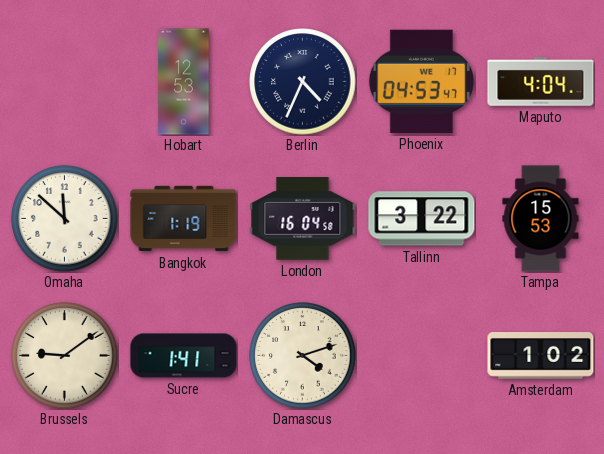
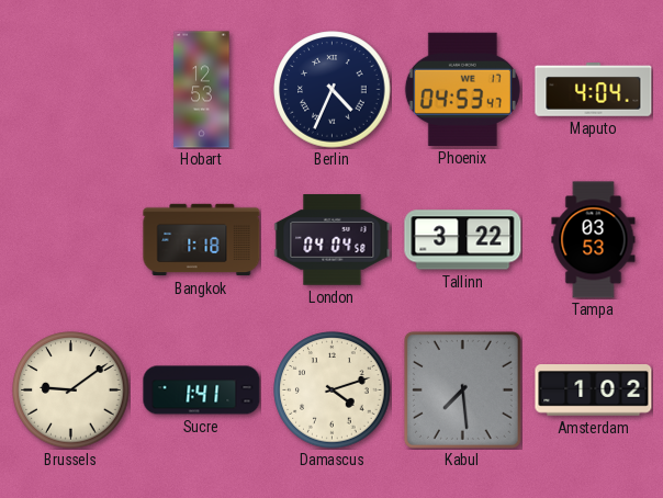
Omaha: 11:52 -> none
Bangkok: 1:19 -> 1:18
London: 16:04 -> 04:04
Tampa: 15:53 -> 03:53
Kabul: none -> 7:29
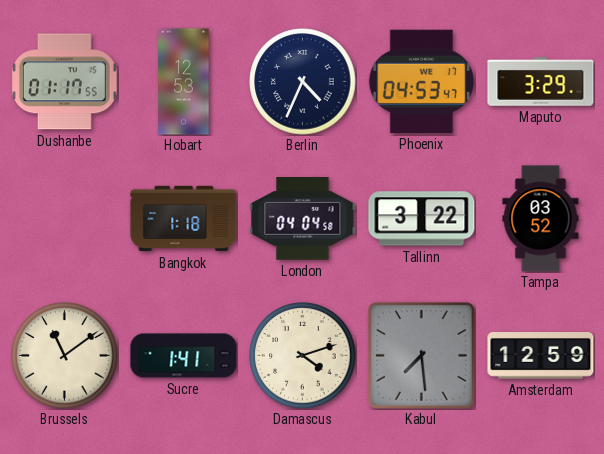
Dushanbe: none -> 01:17
Maputo: 4:04 -> 3:29
Tampa: 03:53 -> 03:52
Brussels: 9:09 -> 11:09
Amsterdam: 1:02 -> 12:59
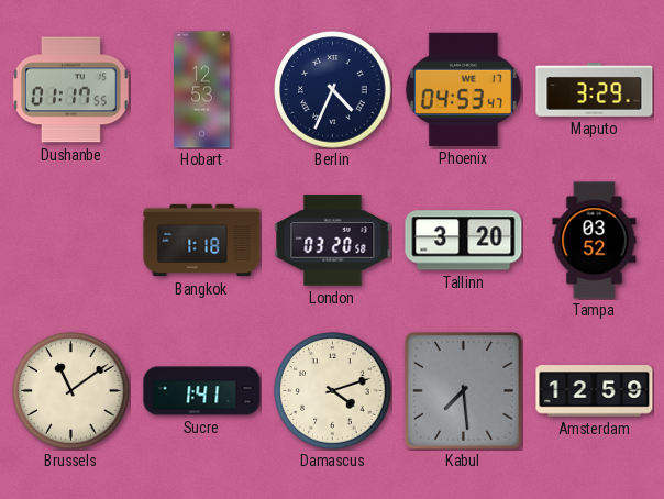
London: 04:04 -> 03:20
Tallinn: 3:22 -> 3:20
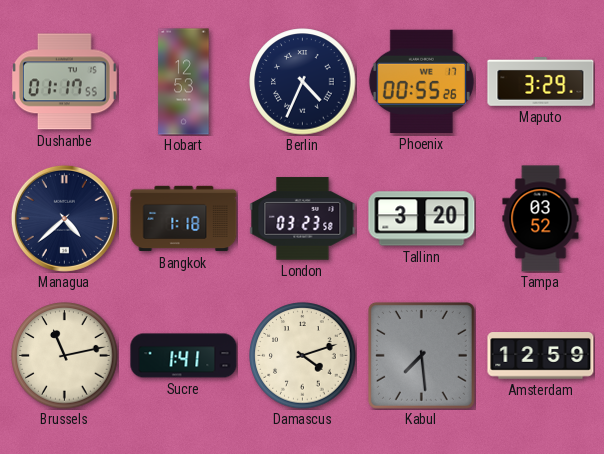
Phoenix: 04:53 -> 00:55
Managua: none -> 4:38
London: 03:20 -> 03:23
Brussels: 11:09 -> 11:13
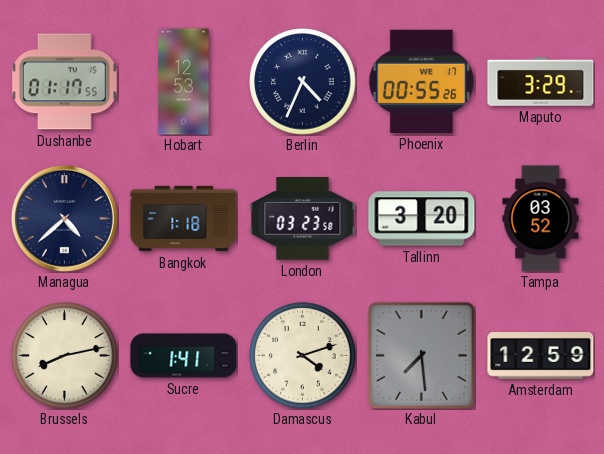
Brussels: 11:13 -> 8:13
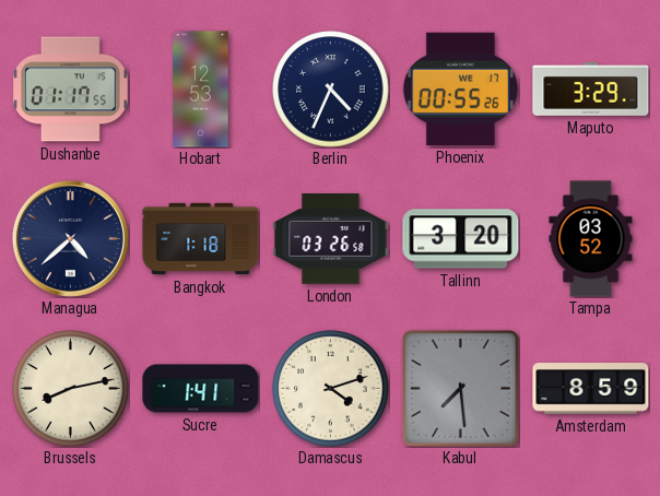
London: 03:23 -> 03:26
Amsterdam: 12:59 -> 8:59
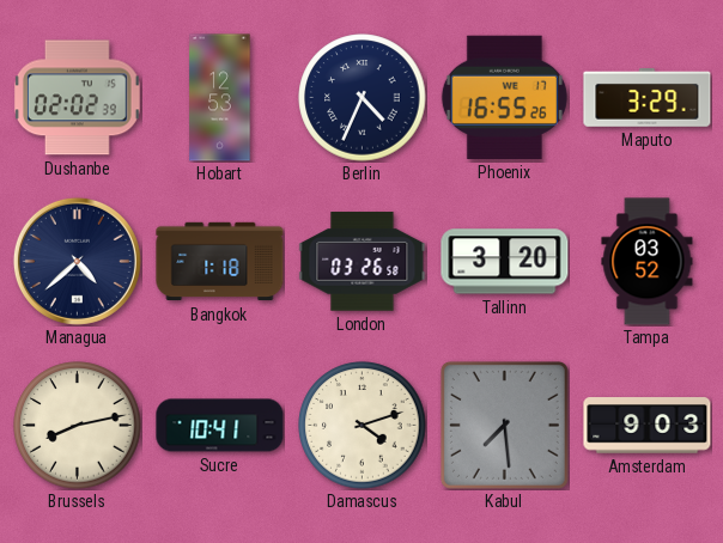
Dushanbe: 01:17 -> 02:02
Phoenix: 00:55 -> 16:55
Sucre: 1:41 -> 10:41
Amsterdam: 8:59 -> 9:03
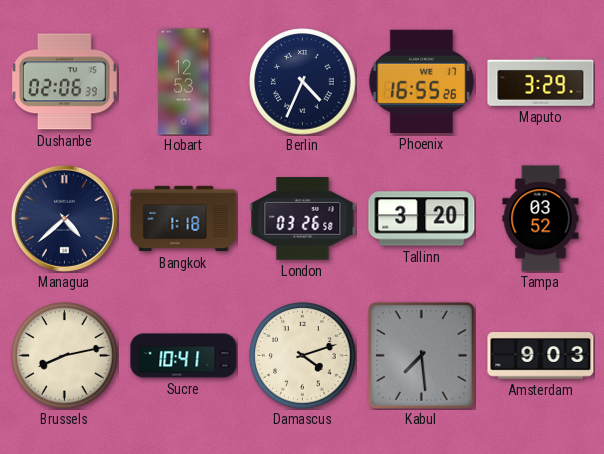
Dushanbe: 02:02 -> 02:06
